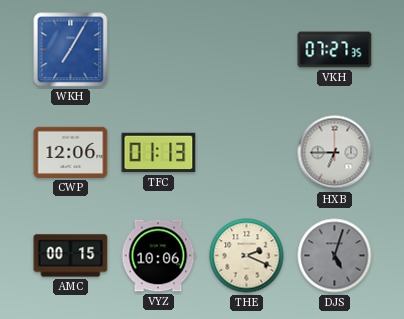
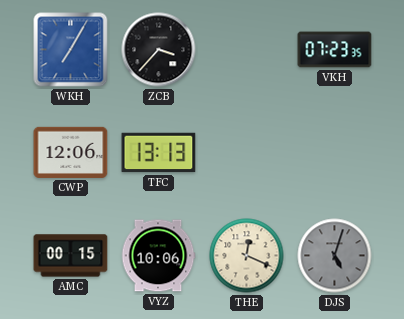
ZCB: none -> 3:37
VKH: 07:27 -> 07:23
TFC: 01:13 -> 13:13
HXB: 6:45 -> none
THE: 2:19 -> 12:19
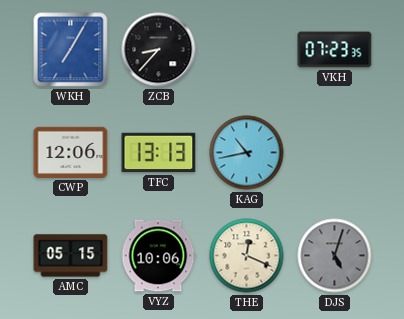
ZCB: 3:37 -> 8:37
KAG: none -> 10:43
AMC: 00:15 -> 05:15
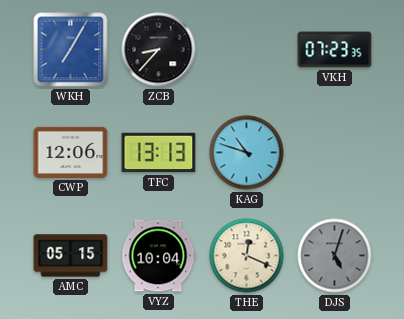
KAG: 10:43 -> 10:48
VYZ: 10:06 -> 10:04
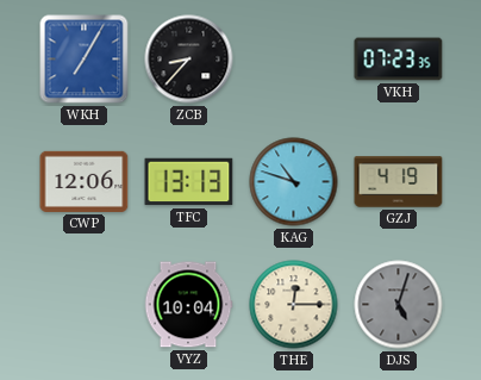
GZJ: none -> 4:19
AMC: 05:15 -> none
THE: 12:19 -> 12:15
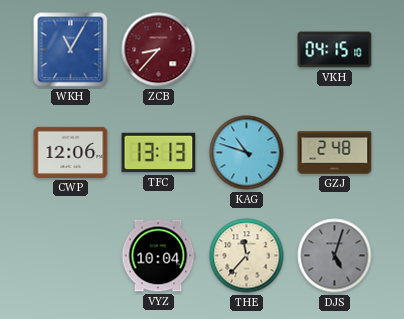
WKH: 7:05 -> 11:05
ZCB dial: black -> burgundy
VKH: 07:23 -> 04:15
GZJ: 4:19 -> 2:48
THE: 12:15 -> 11:37
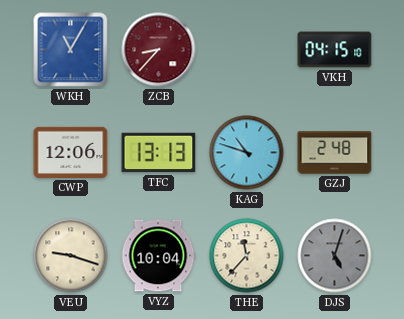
VEU: none -> 9:18
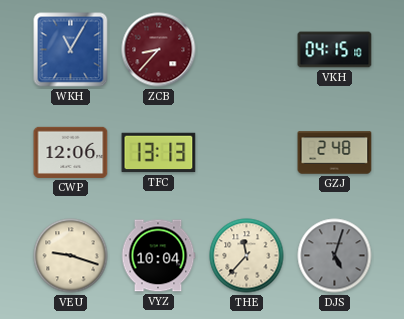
KAG: 10:48 -> none
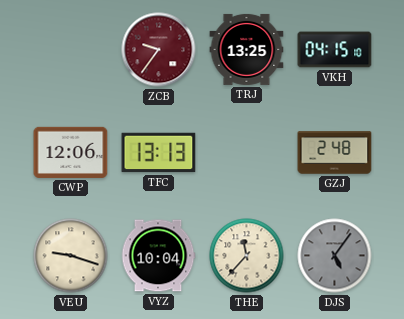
WKH: 11:05 -> none
ZCB: 8:37 -> 9:36
TRJ: none -> 13:25
DJS: 5:03 -> 5:06
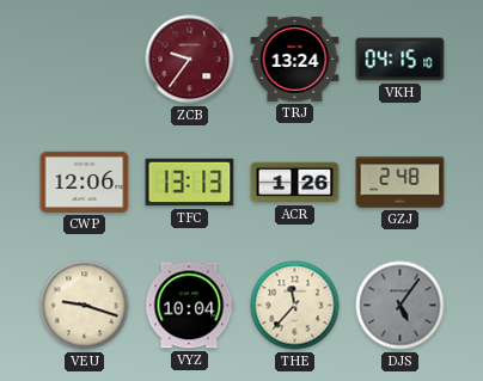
TRJ: 13:25 -> 13:24
ACR: none -> 1:26
